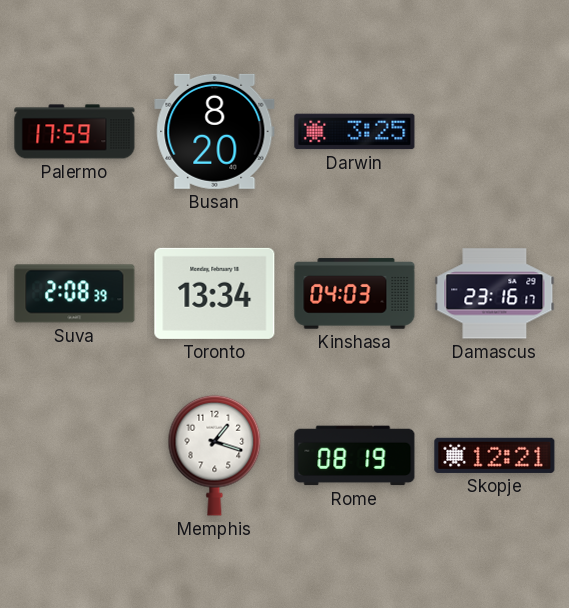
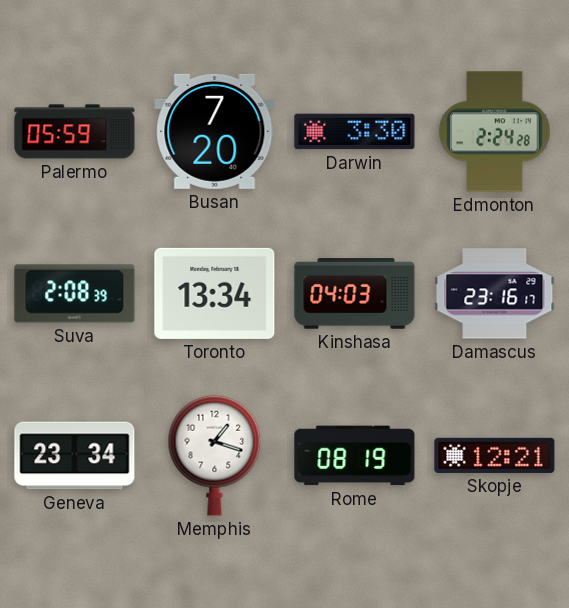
Palermo: 17:59 -> 05:59
Busan: 8:20 -> 7:20
Darwin: 3:25 -> 3:30
Edmonton: none -> 2:24
Geneva: none -> 23:34
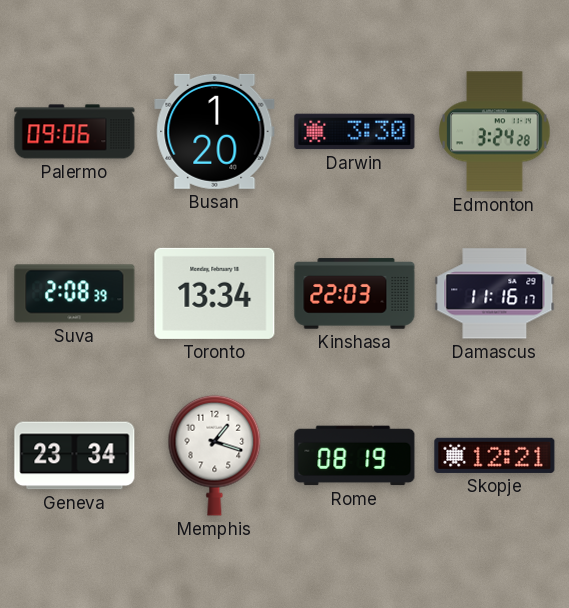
Palermo: 05:59 -> 09:06
Busan: 7:20 -> 1:20
Edmonton: 2:24 -> 3:24
Kinshasa: 04:03 -> 22:03
Damascus: 23:16 -> 11:16
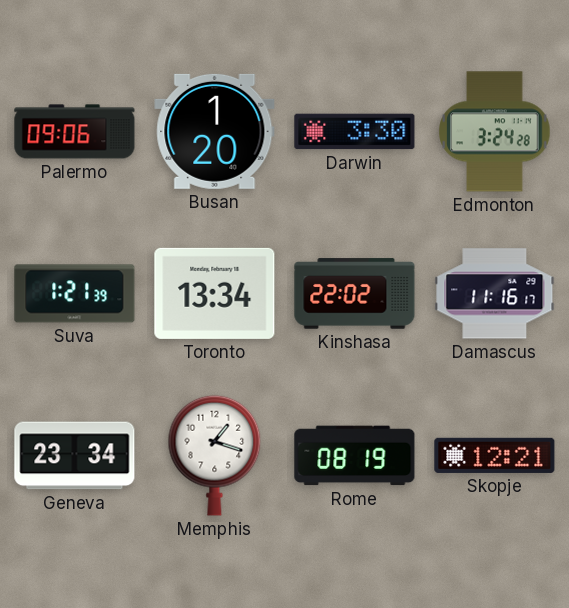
Suva: 2:08 -> 1:21
Kinshasa: 22:03 -> 22:02
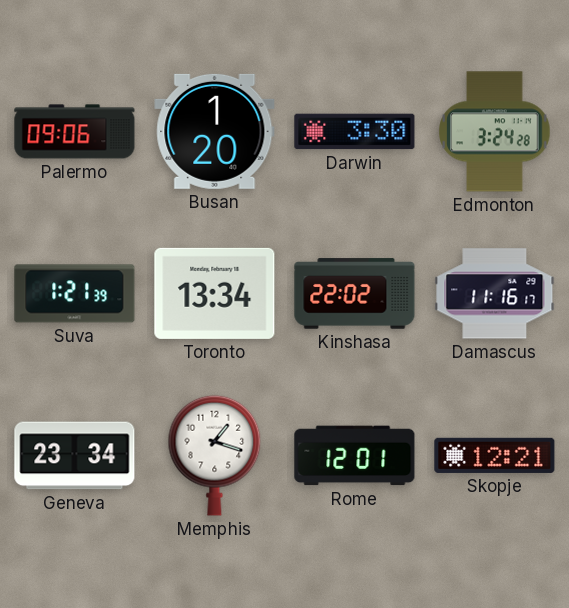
Rome: 08:19 -> 12:01
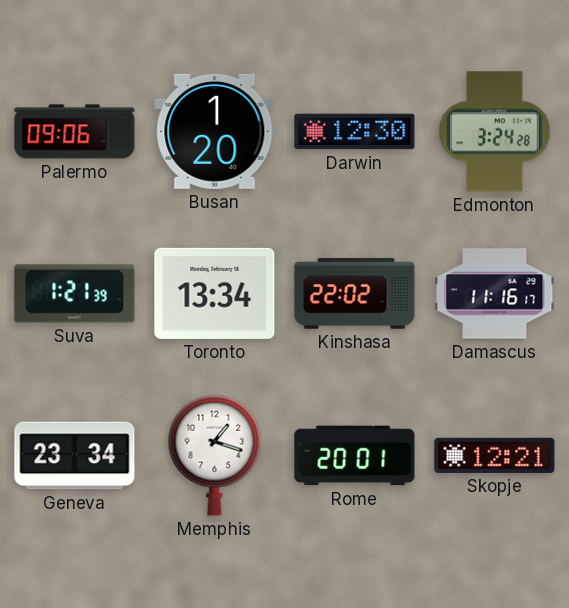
Darwin: 3:30 -> 12:30
Rome: 12:01 -> 20:01
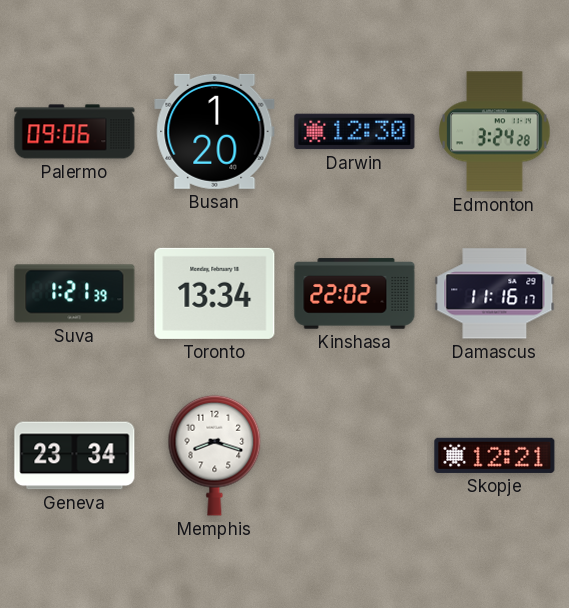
Memphis: 1:18 -> 8:18
Rome: 20:01 -> none
